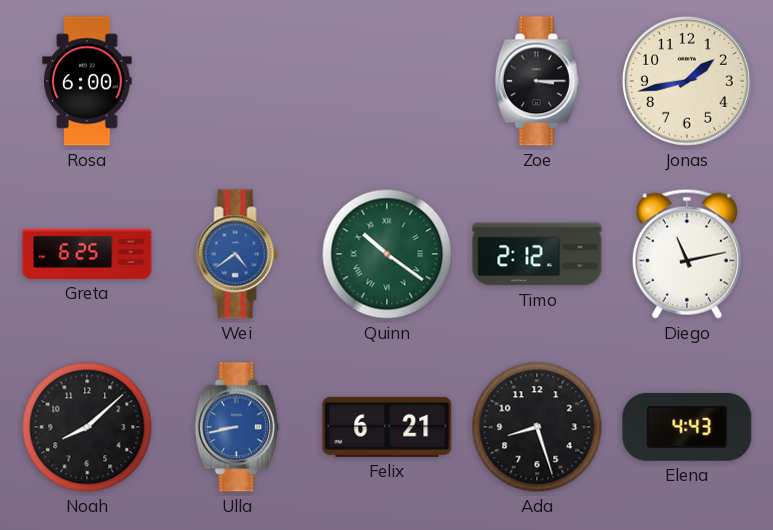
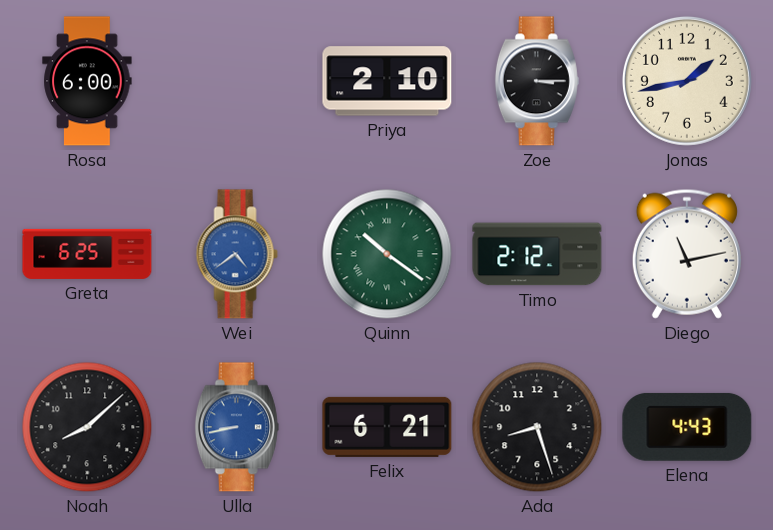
Priya: none -> 2:10
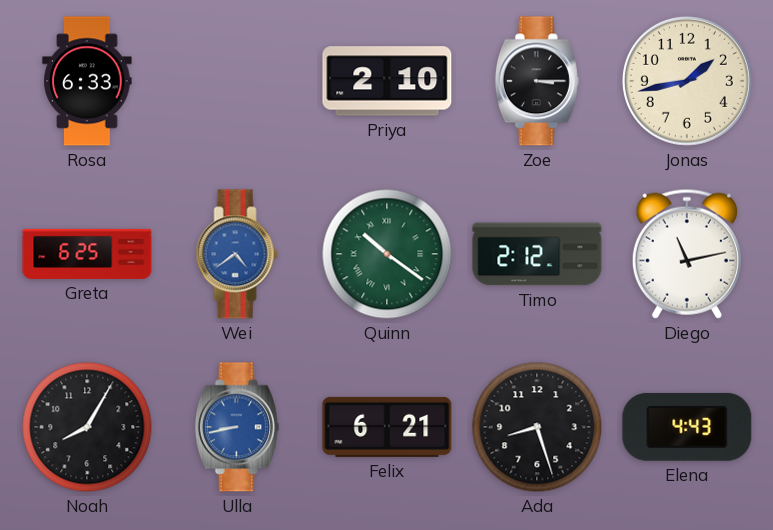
Rosa: 6:00 -> 6:33
Noah: 8:08 -> 8:05
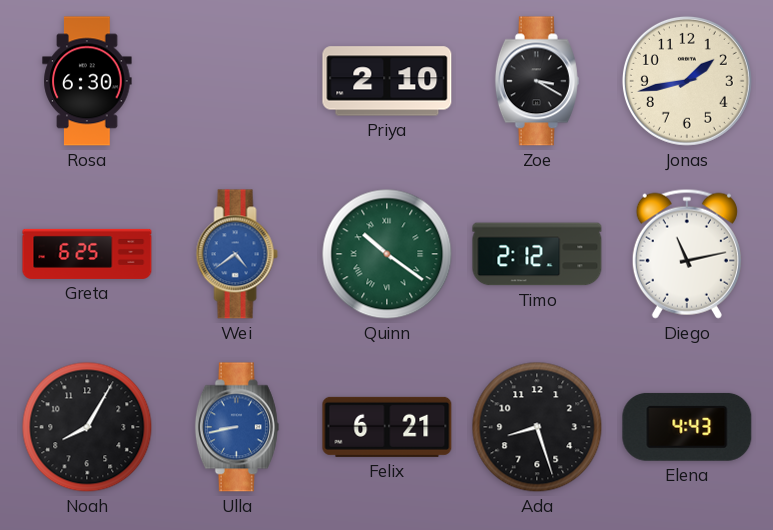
Rosa: 6:33 -> 6:30
Zoe: 3:15 -> 3:20
